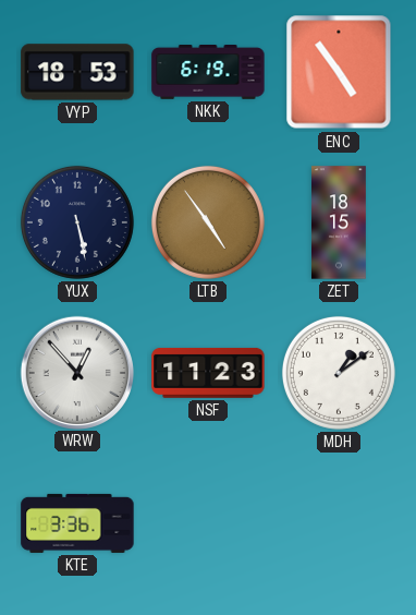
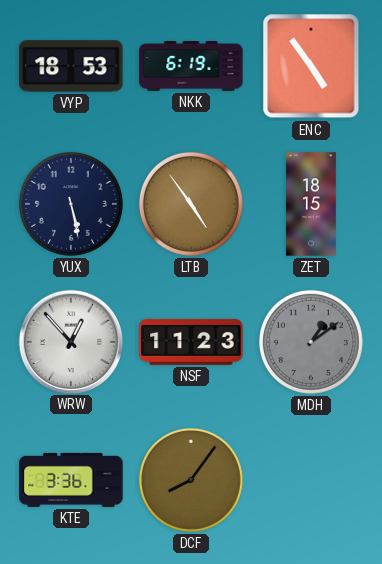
MDH dial: white -> grey
DCF: none -> 8:06
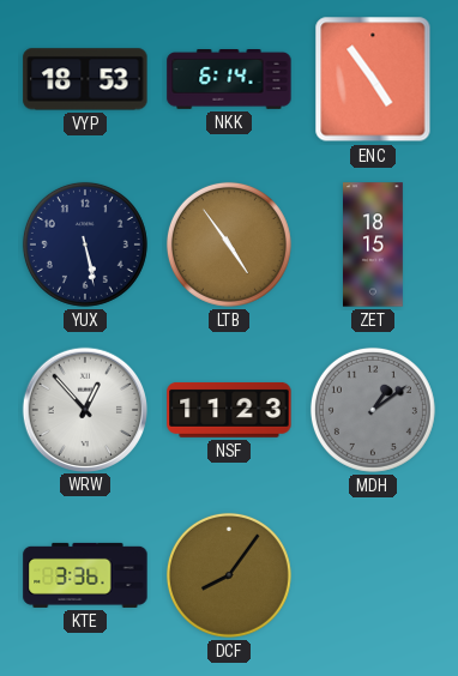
NKK: 6:19 -> 6:14
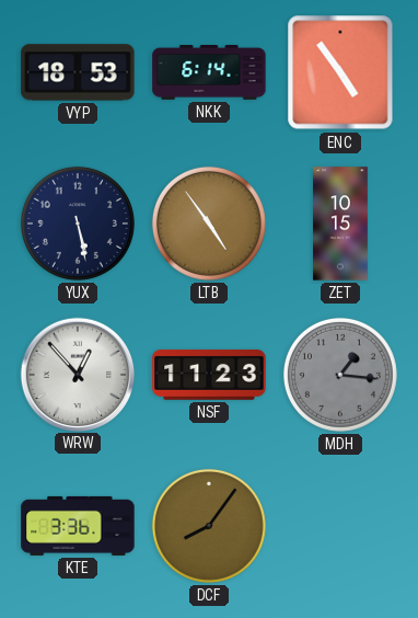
ZET: 18:15 -> 10:15
MDH: 1:09 -> 1:16
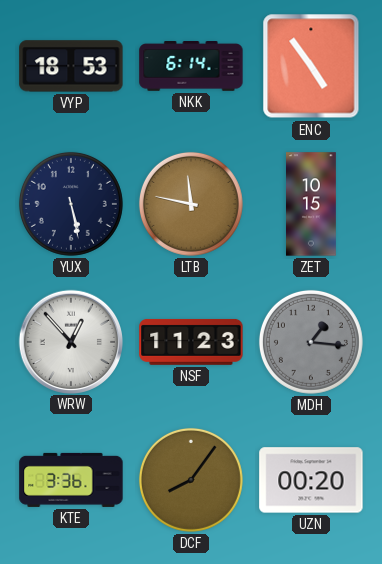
LTB: 4:54 -> 11:47
UZN: none -> 00:20
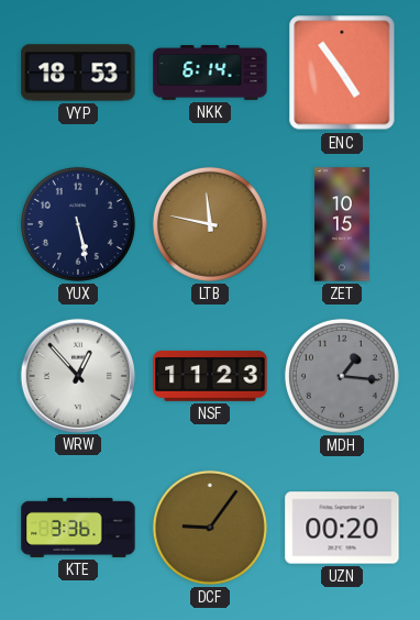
DCF: 8:06 -> 9:06
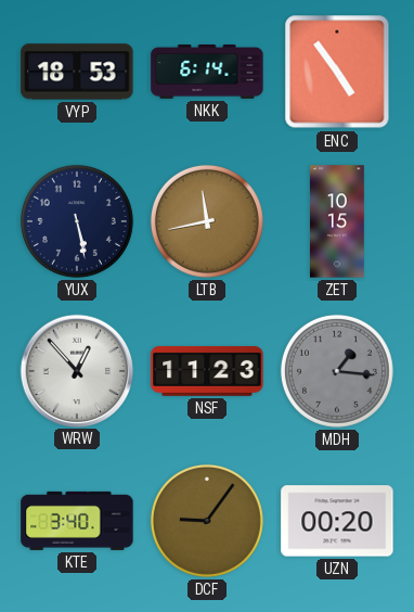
LTB: 11:47 -> 11:43
KTE: 3:36 -> 3:40
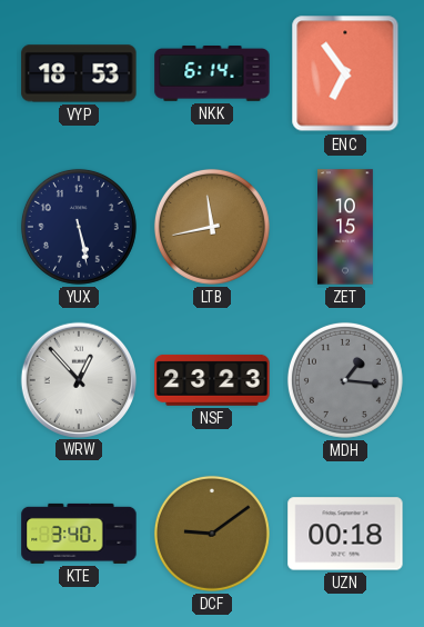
ENC: 4:54 -> 6:54
NSF: 11:23 -> 23:23
DCF: 9:06 -> 9:09
UZN: 00:20 -> 00:18
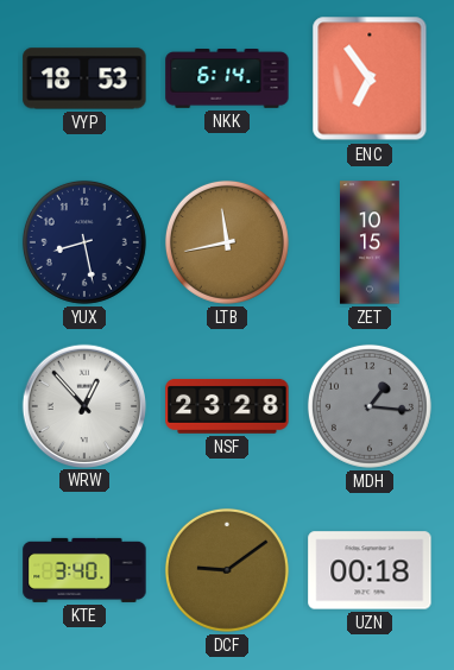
YUX: 5:28 -> 8:28
NSF: 23:23 -> 23:28
